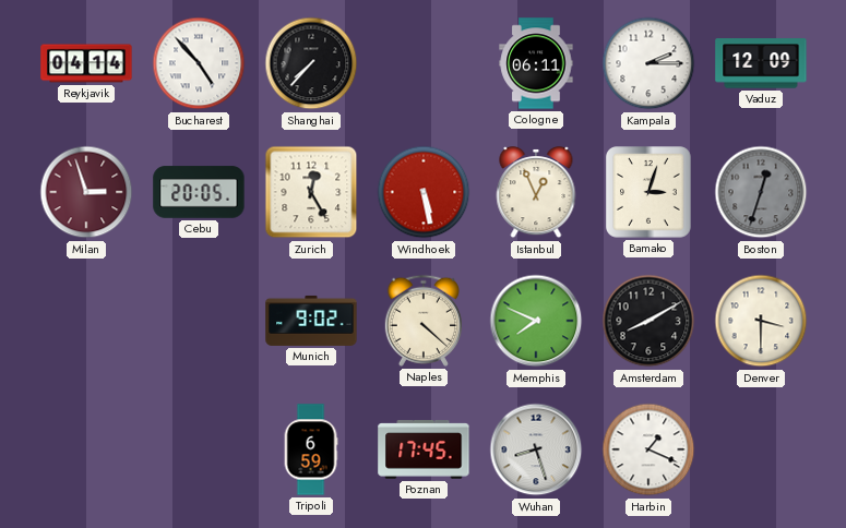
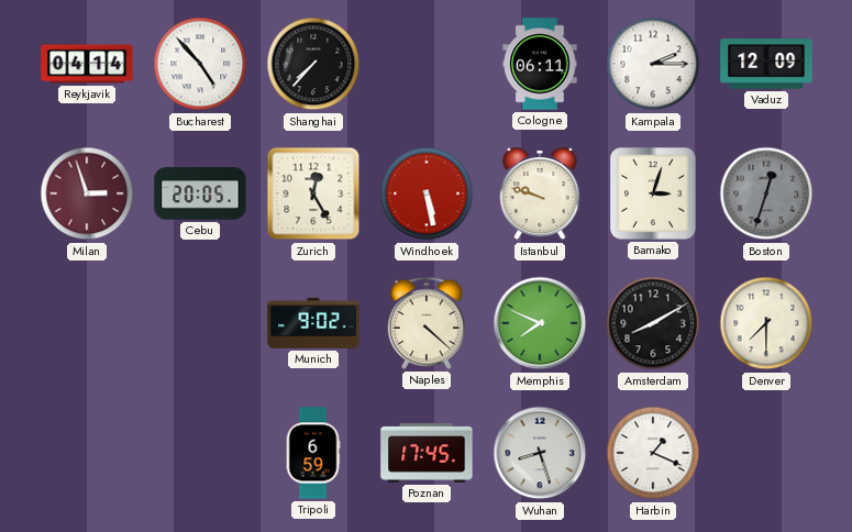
Istanbul: 12:56 -> 9:48
Denver: 3:30 -> 7:30
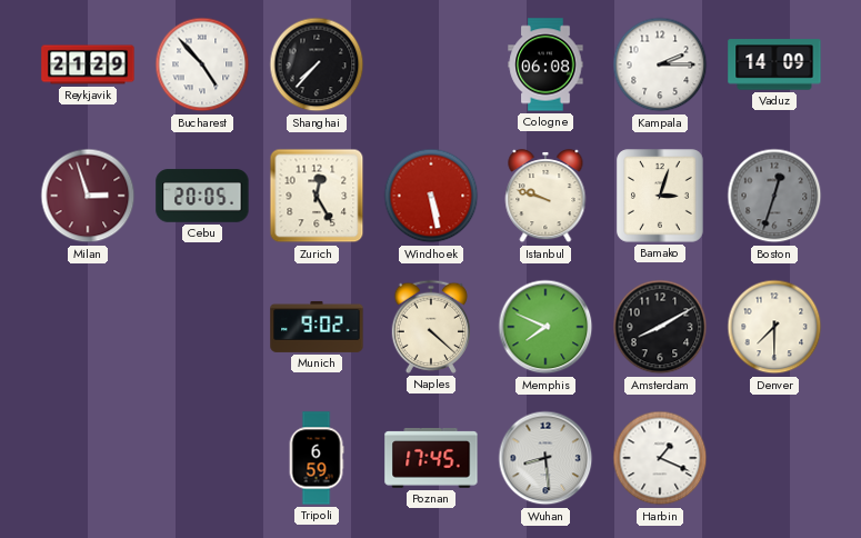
Reykjavik: 04:14 -> 21:29
Cologne: 06:11 -> 06:08
Vaduz: 12:09 -> 14:09
Wuhan: 8:27 -> 8:29
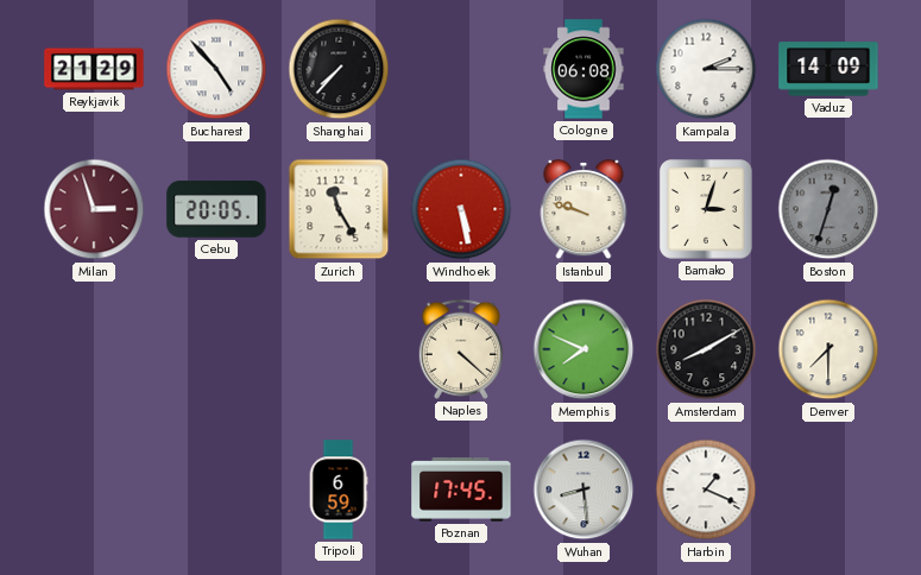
Zurich: 12:25 -> 11:25
Munich: 9:02 -> none
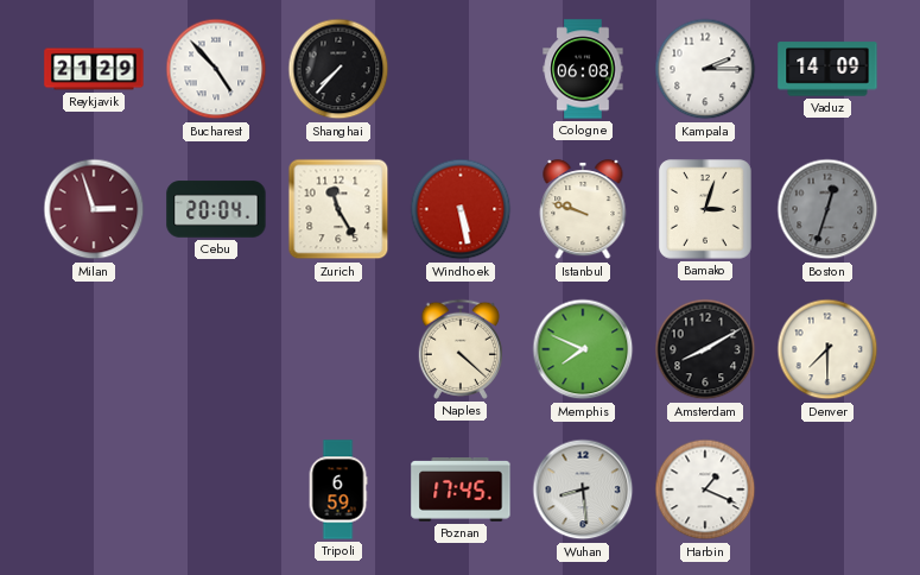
Cebu: 20:05 -> 20:04
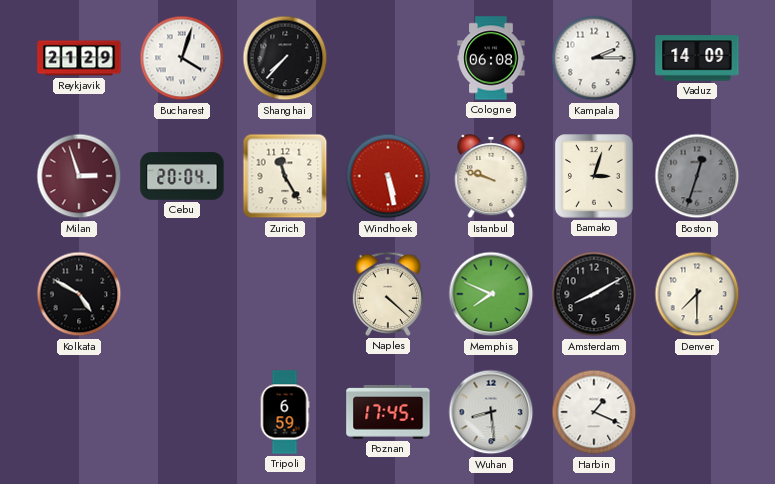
Bucharest: 4:53 -> 4:03
Kolkata: none -> 4:50
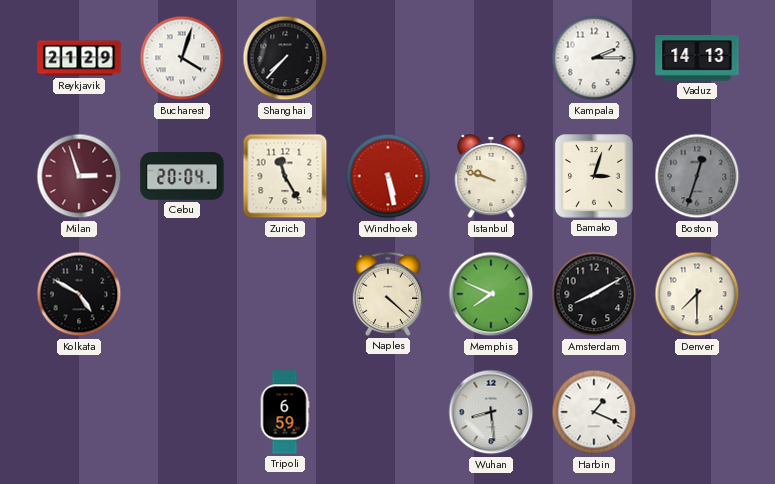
Cologne: 06:08 -> none
Vaduz: 14:09 -> 14:13
Poznan: 17:45 -> none
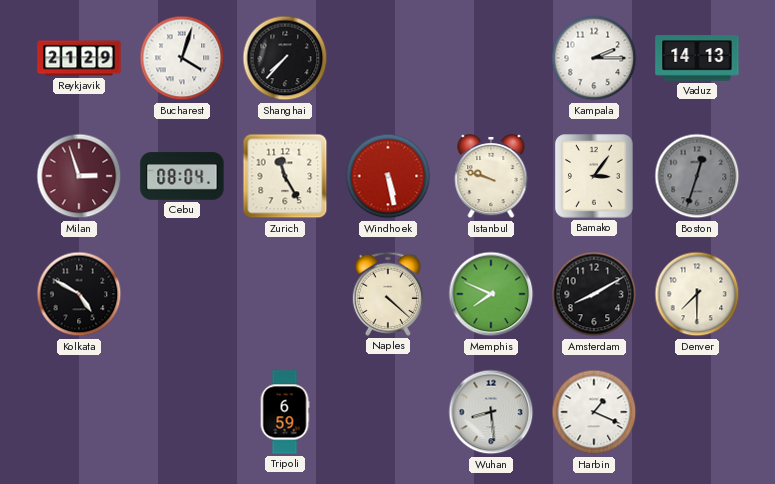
Cebu: 20:04 -> 08:04
Bamako: 3:03 -> 3:06
